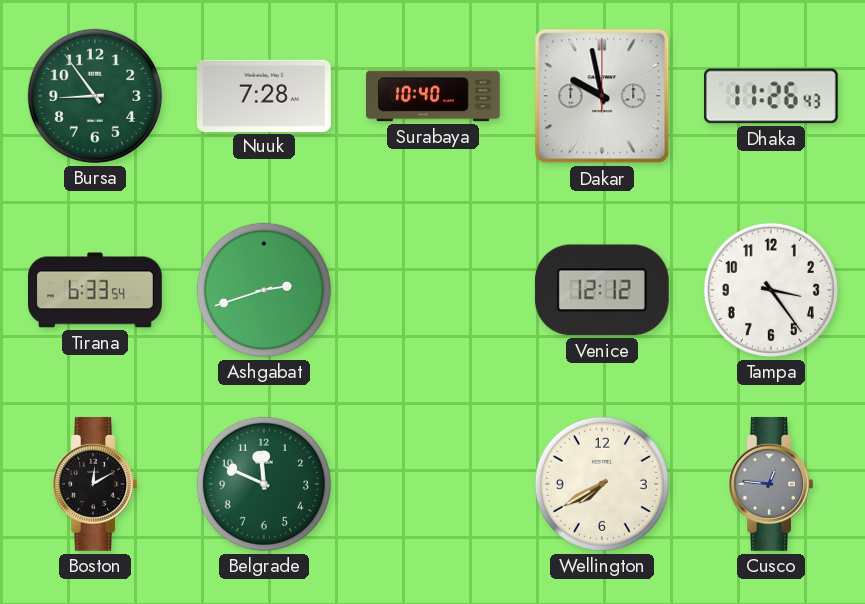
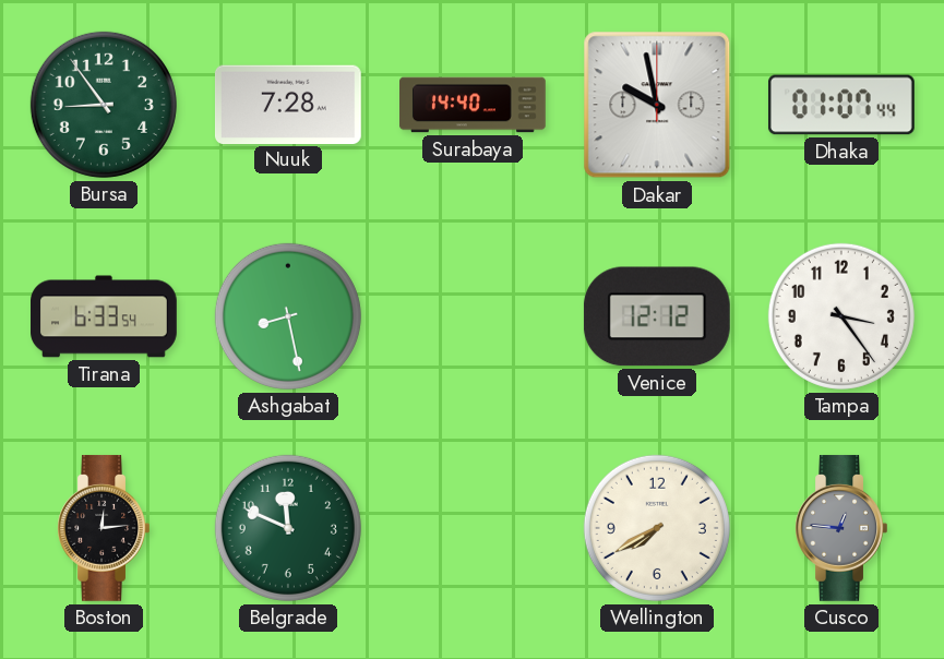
Surabaya: 10:40 -> 14:40
Dhaka: 11:26 -> 01:07
Ashgabat: 2:42 -> 8:28
Boston: 12:10 -> 12:14
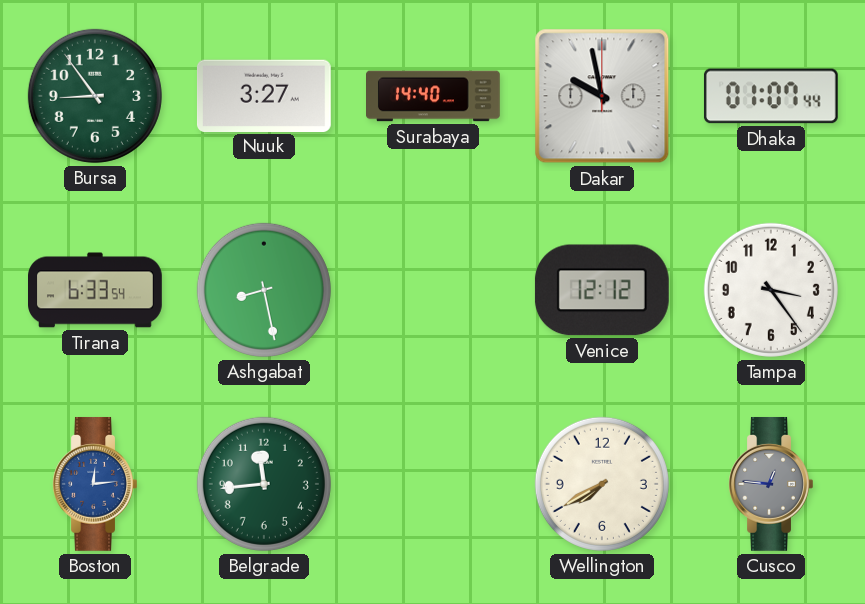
Nuuk: 7:28 -> 3:27
Boston dial: black -> blue
Belgrade: 11:49 -> 11:44
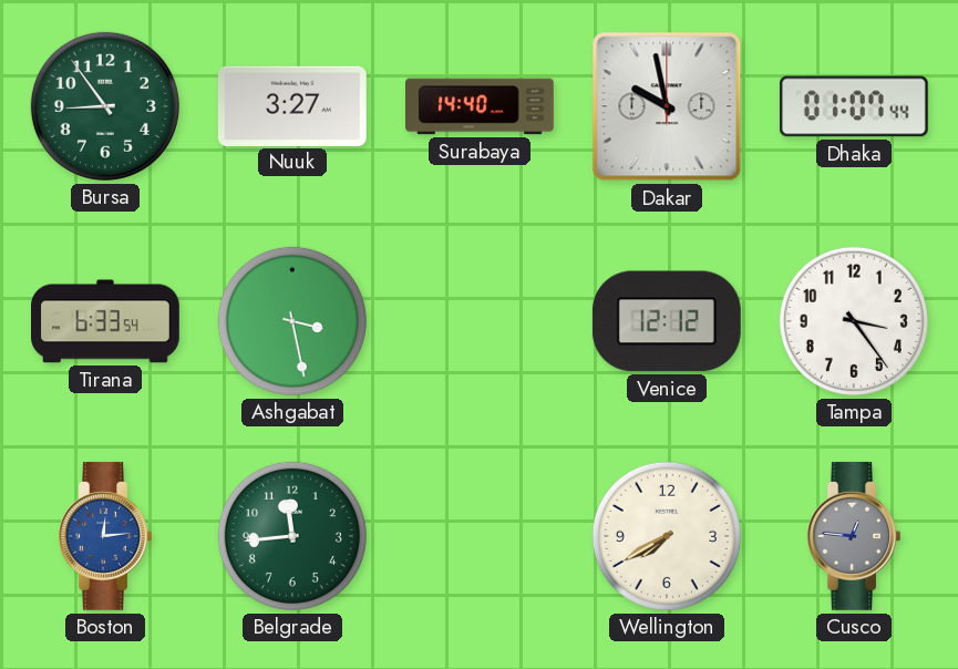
Ashgabat: 8:28 -> 3:28
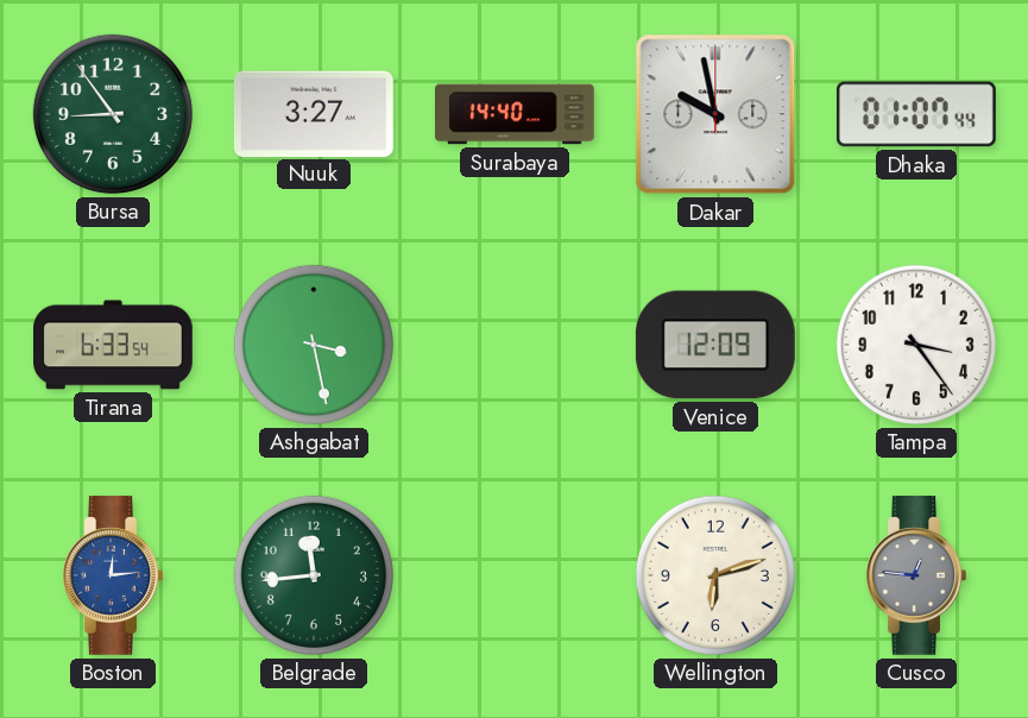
Venice: 12:12 -> 12:09
Wellington: 7:40 -> 6:12
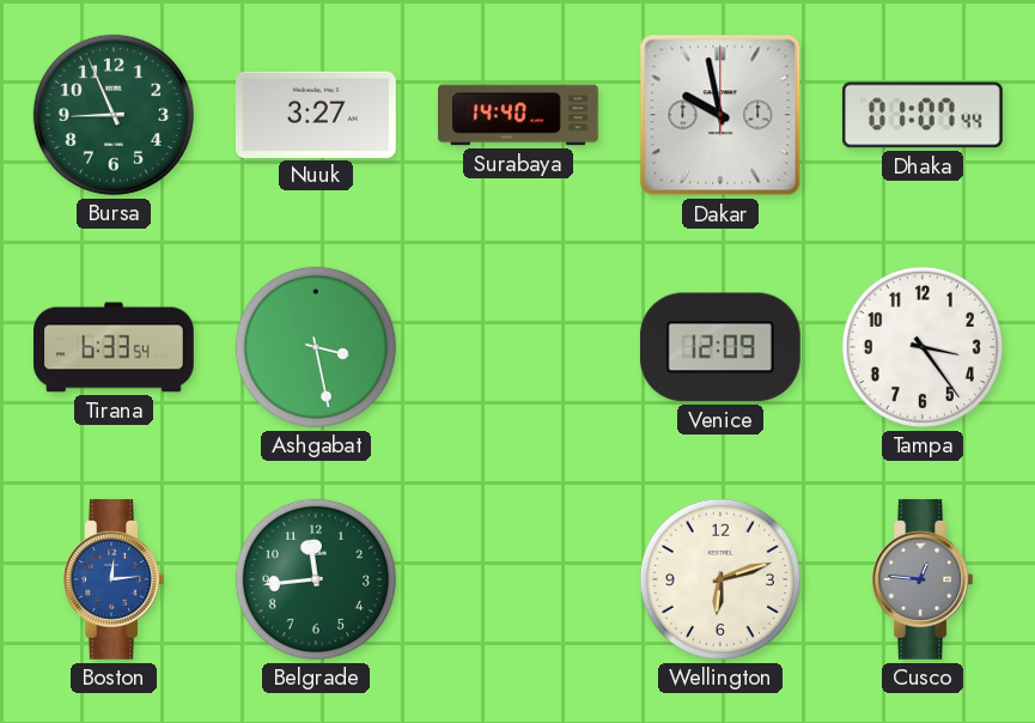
Bursa: 8:54 -> 8:56
